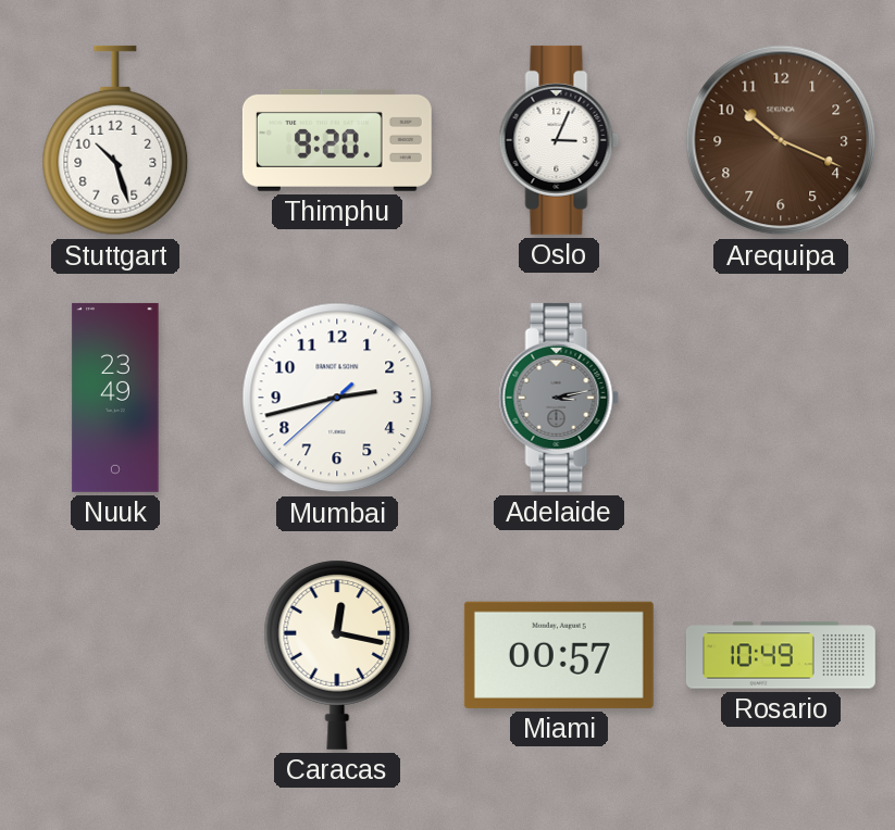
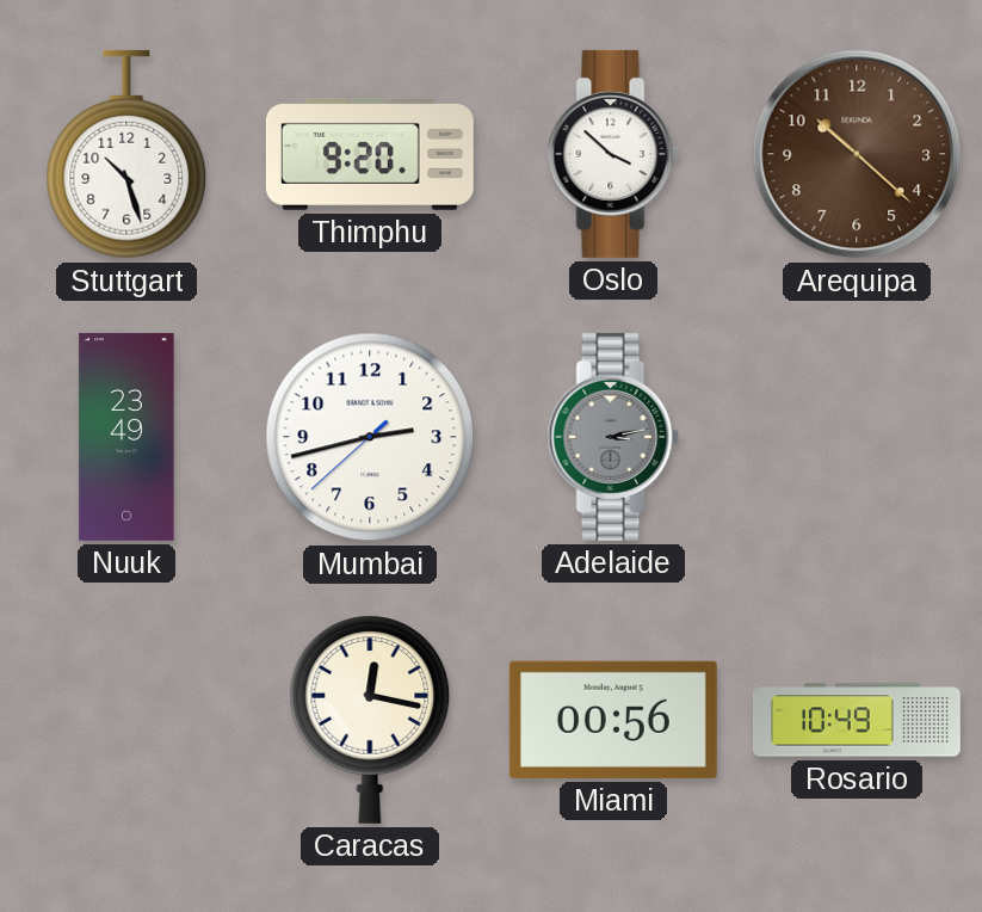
Oslo: 3:04 -> 3:52
Arequipa: 10:19 -> 10:22
Miami: 00:57 -> 00:56
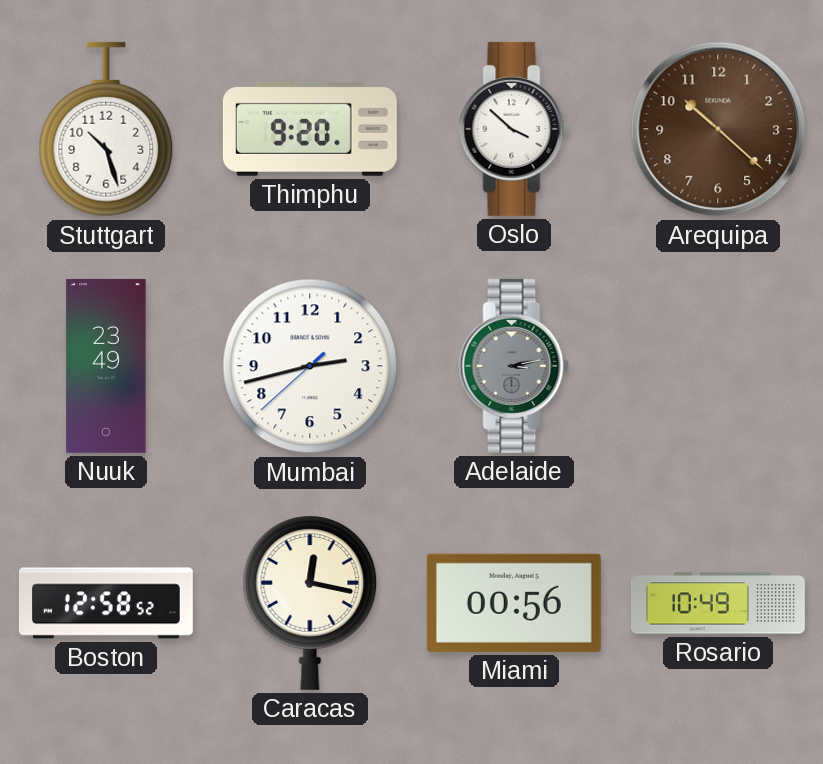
Boston: none -> 12:58
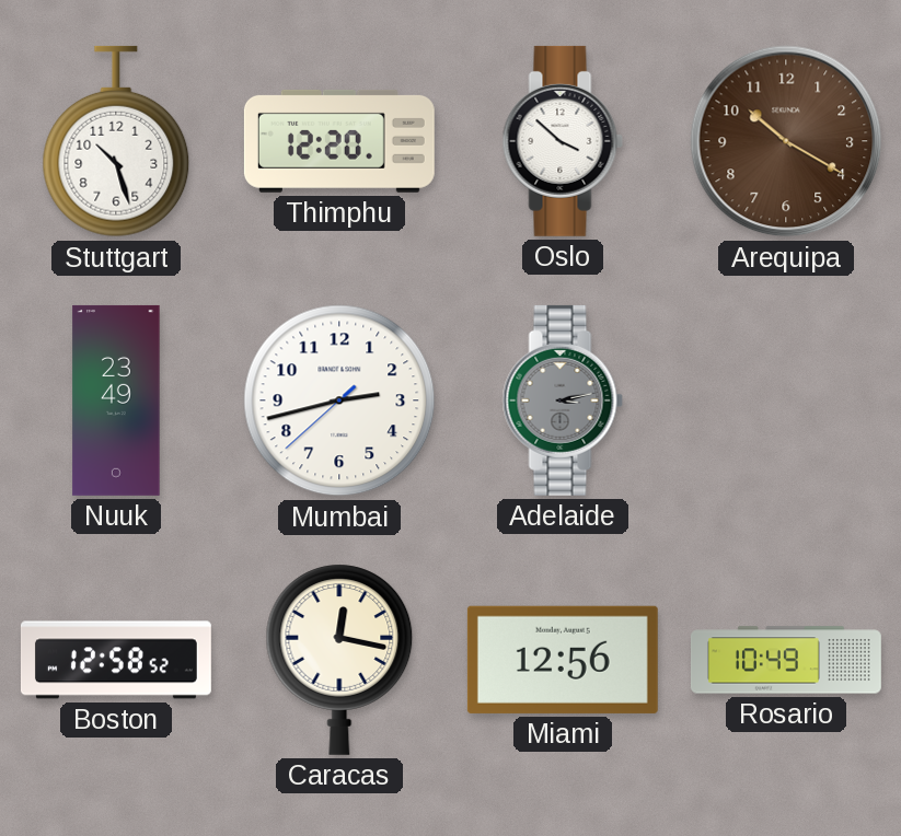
Thimphu: 9:20 -> 12:20
Arequipa: 10:22 -> 10:20
Miami: 00:56 -> 12:56
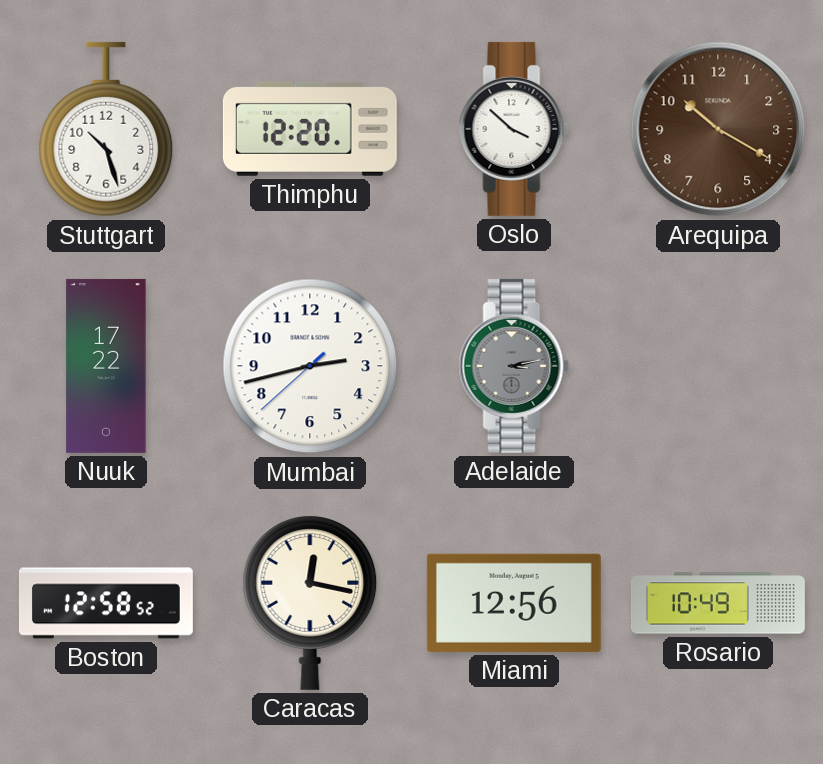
Nuuk: 23:49 -> 17:22
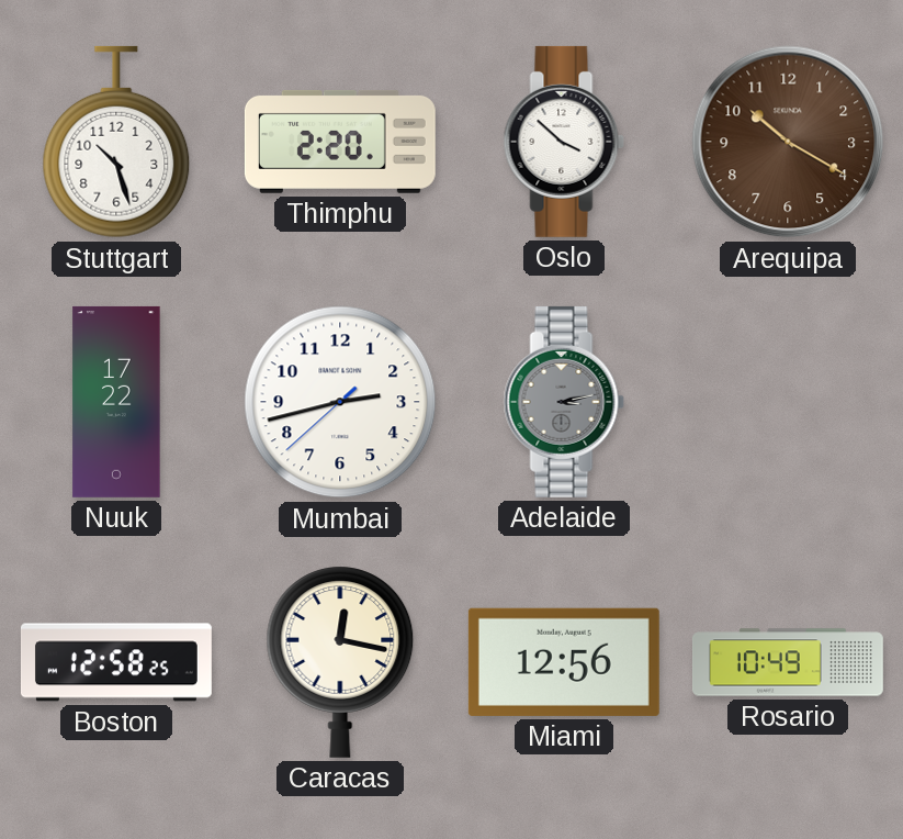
Thimphu: 12:20 -> 2:20
Boston: 12:58:52 -> 12:58:25
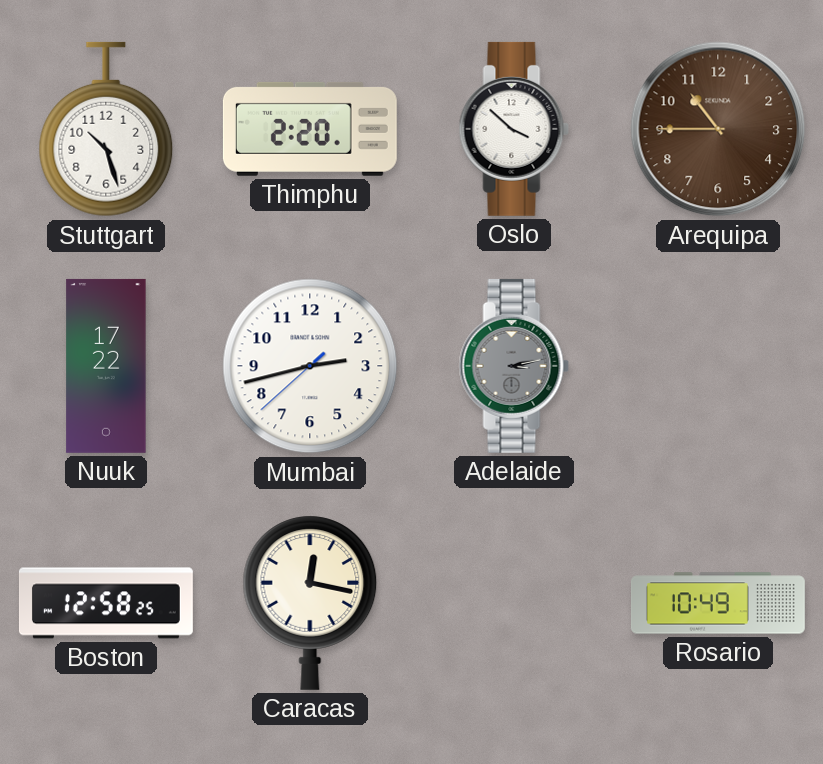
Arequipa: 10:20 -> 10:45
Miami: 12:56 -> none
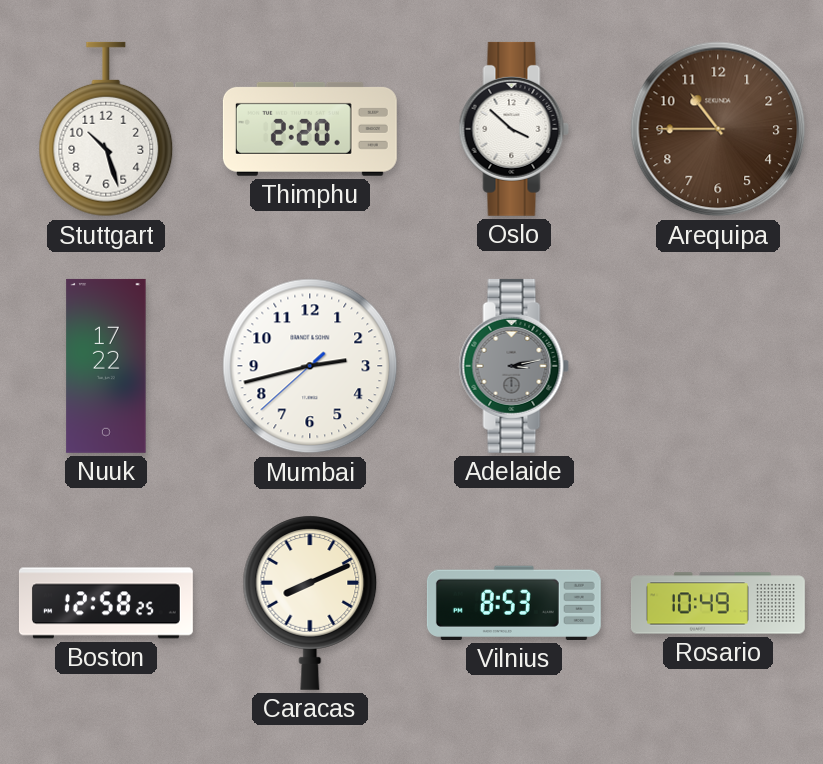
Caracas: 12:17 -> 8:11
Vilnius: none -> 8:53
